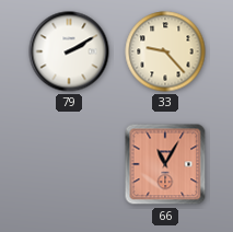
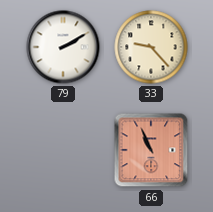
66: 11:05 -> 10:56
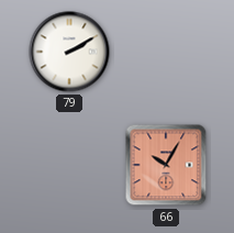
33: 9:23 -> none
66: 10:56 -> 10:05
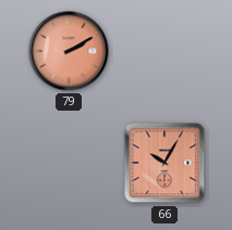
79 dial: white -> salmon
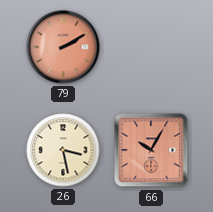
26: none -> 3:28
